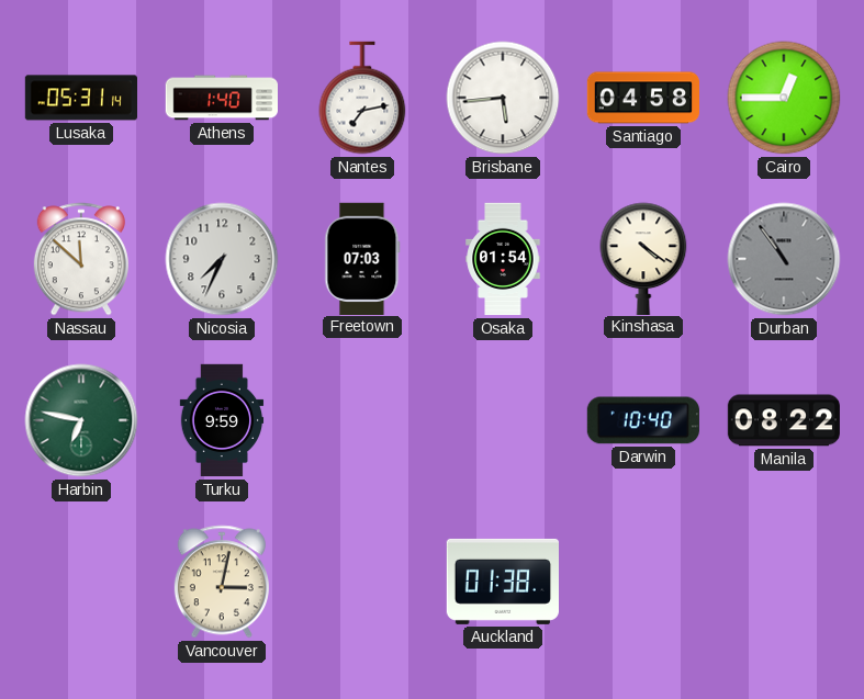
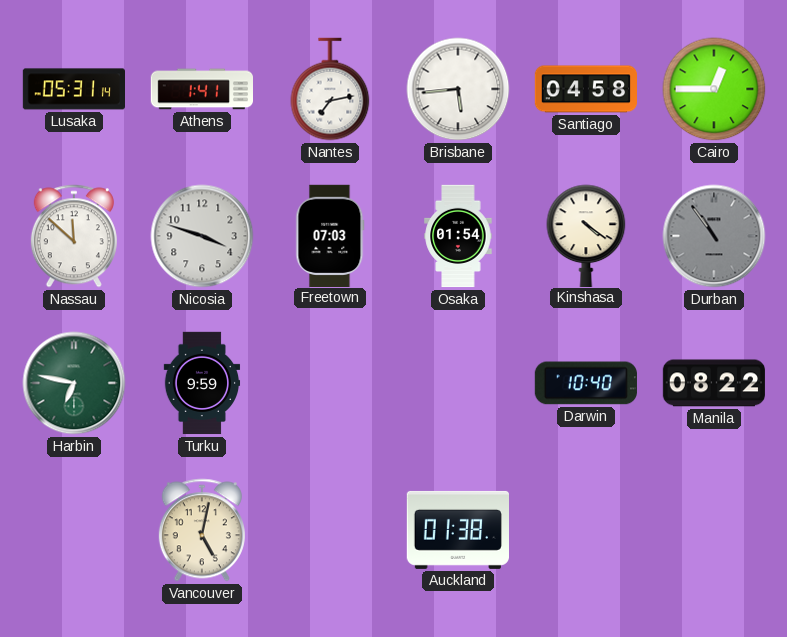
Athens: 1:40 -> 1:41
Nicosia: 7:34 -> 3:48
Vancouver: 3:02 -> 5:02
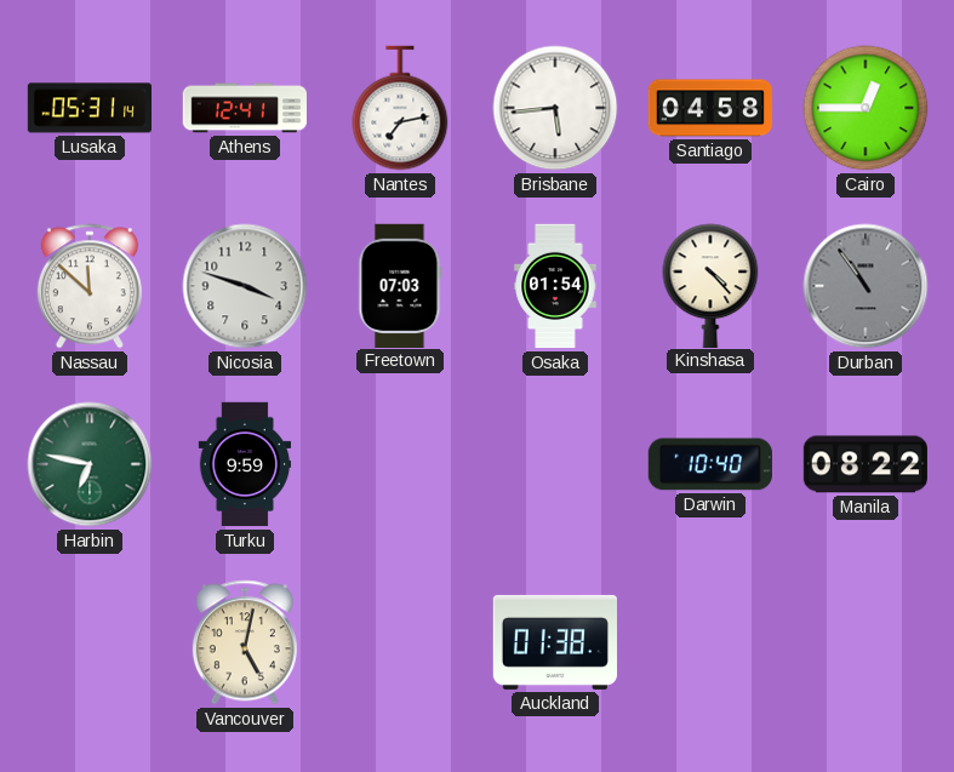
Athens: 1:41 -> 12:41
Kinshasa: 4:21 -> 4:23
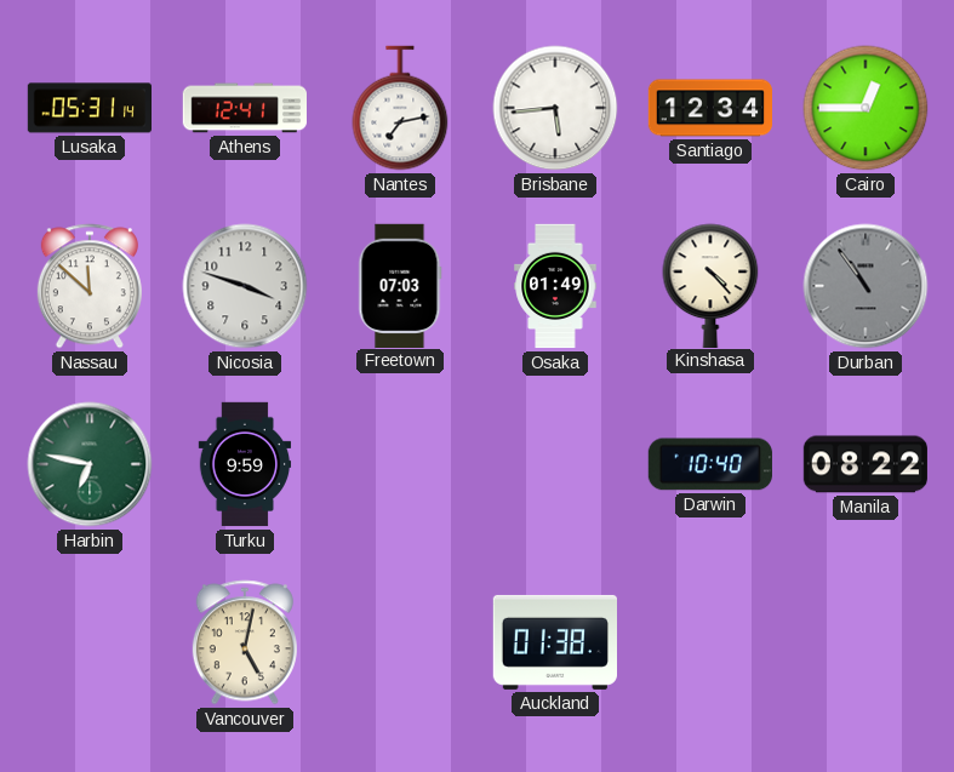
Santiago: 04:58 -> 12:34
Osaka: 01:54 -> 01:49
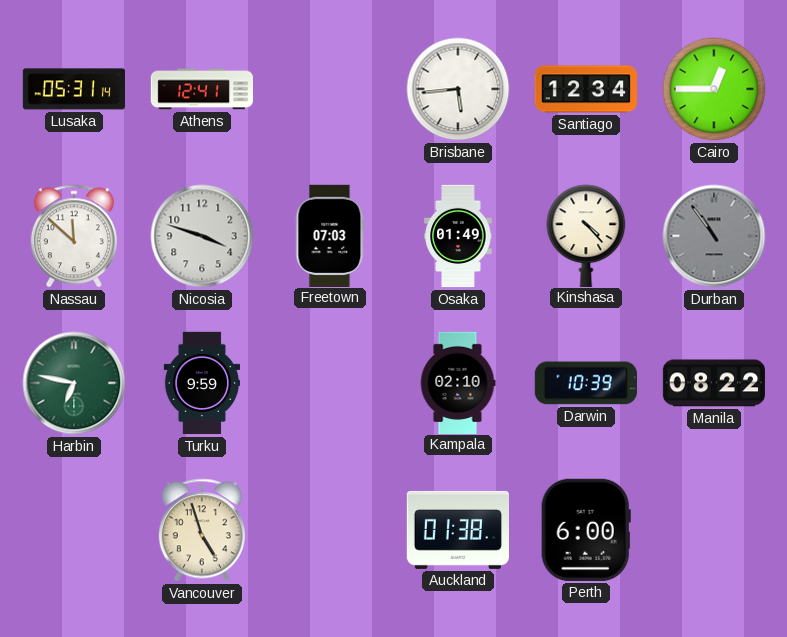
Nantes: 7:13 -> none
Kampala: none -> 02:10
Darwin: 10:40 -> 10:39
Vancouver: 5:02 -> 4:57
Perth: none -> 6:00
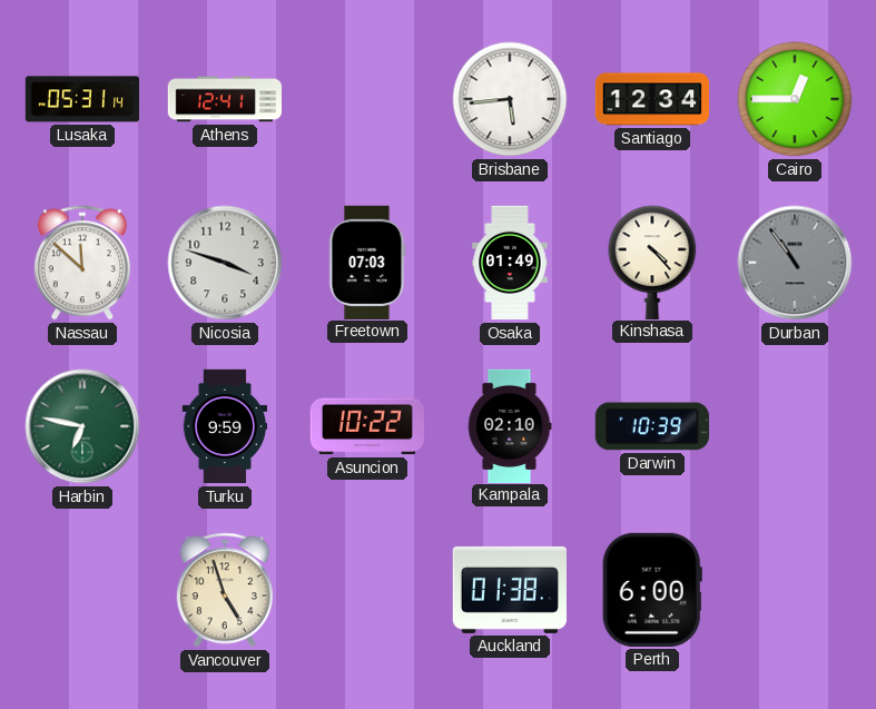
Asuncion: none -> 10:22
Manila: 08:22 -> none
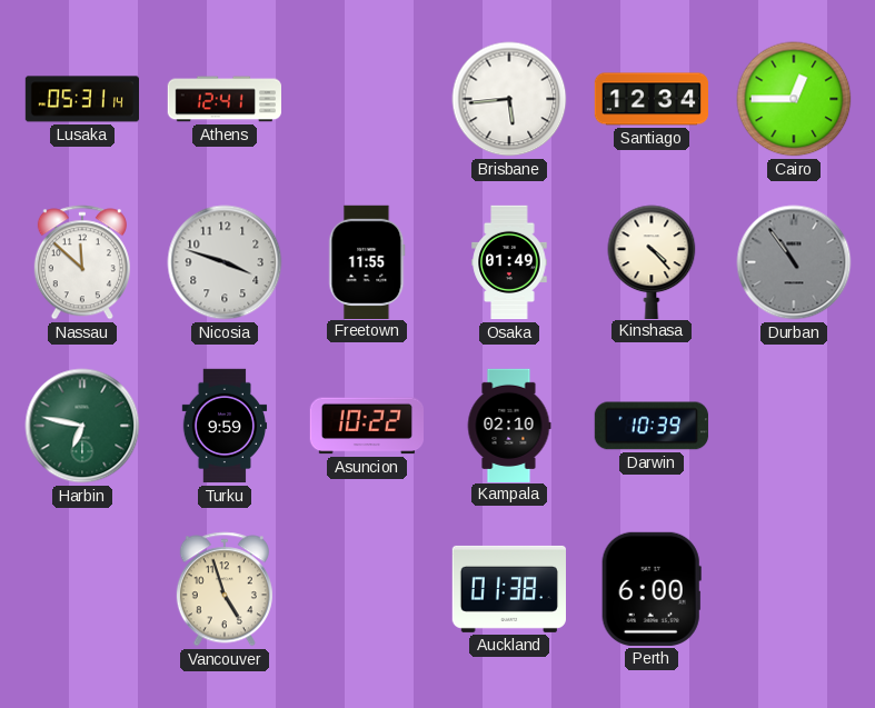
Freetown: 07:03 -> 11:55
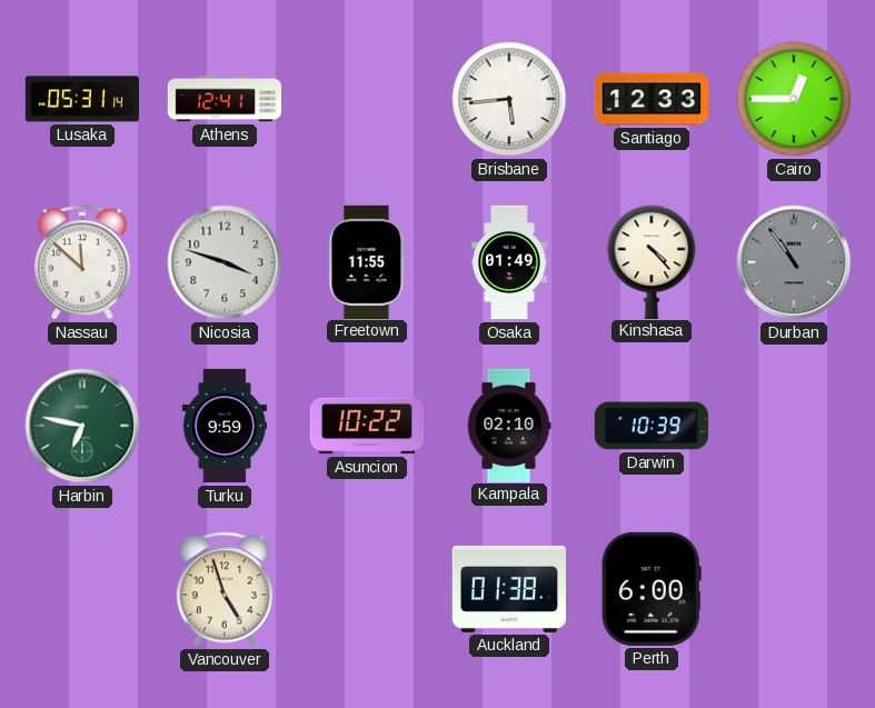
Santiago: 12:34 -> 12:33
